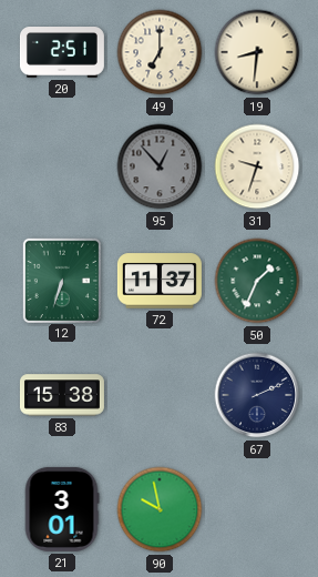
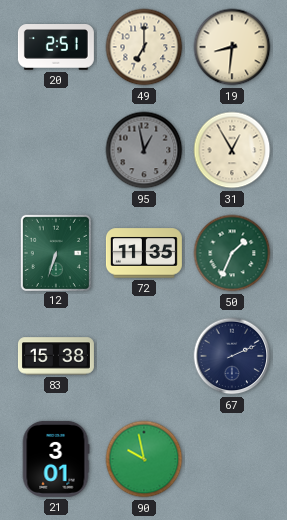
95: 12:53 -> 12:58
31: 9:33 -> 12:55
72: 11:37 -> 11:35
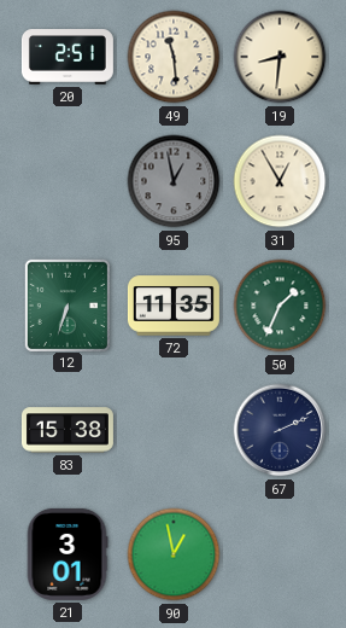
49: 7:00 -> 11:29
90: 9:58 -> 12:58
